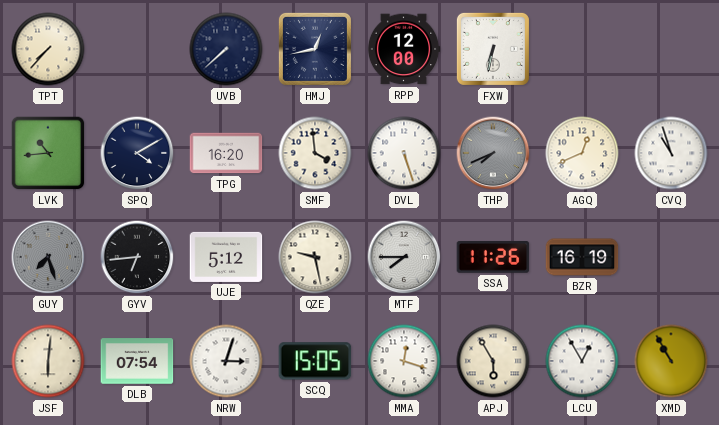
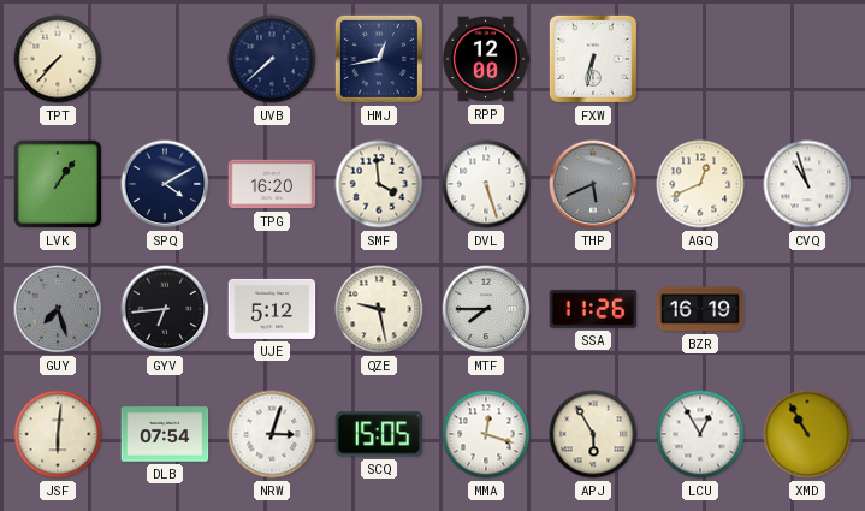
LVK: 10:44 -> 1:06
THP: 7:41 -> 5:41
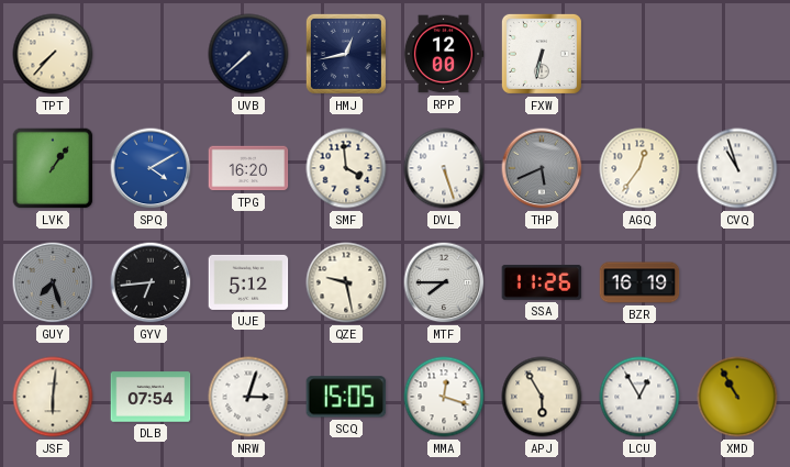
SPQ dial: navy -> blue
AGQ: 12:41 -> 12:36
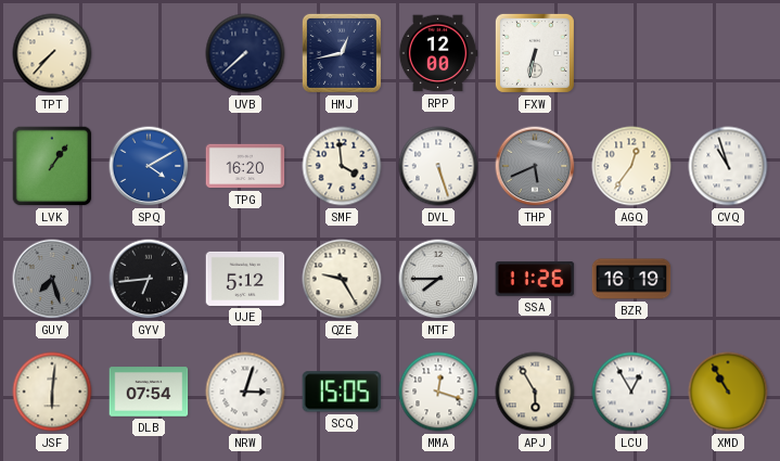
QZE: 9:28 -> 9:25
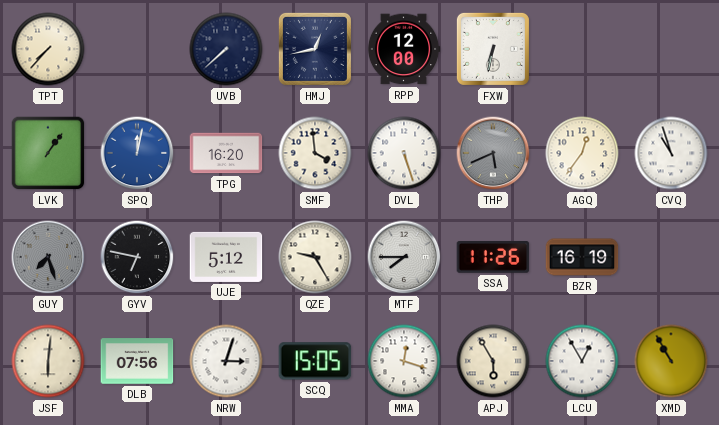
SPQ: 4:10 -> 12:02
GYV: 6:44 -> 6:47
DLB: 07:54 -> 07:56
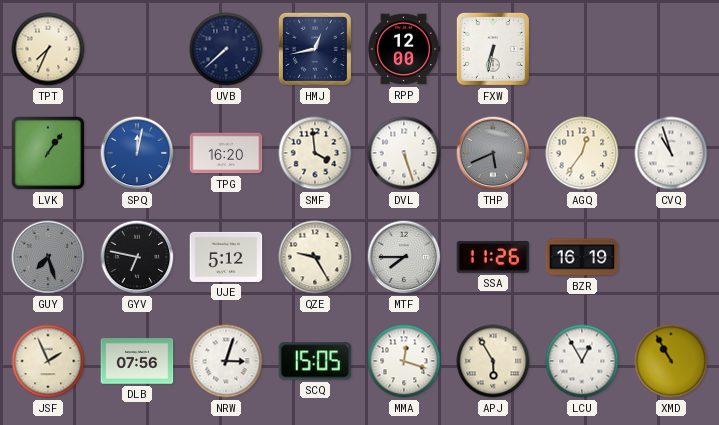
TPT: 7:37 -> 7:34
JSF: 6:01 -> 1:56
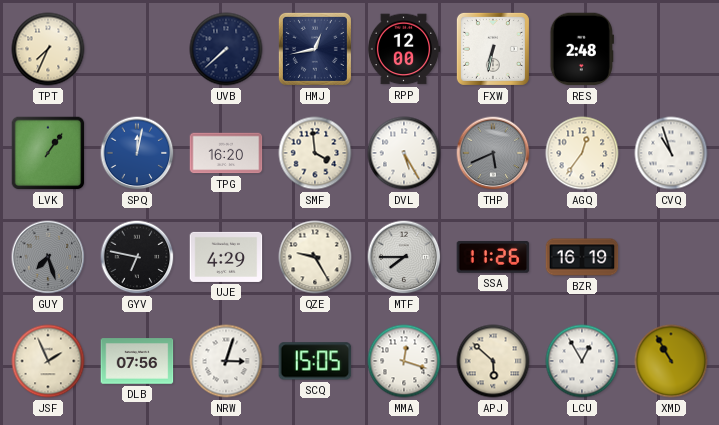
RES: none -> 2:48
DVL: 5:27 -> 5:25
UJE: 5:12 -> 4:29
APJ: 5:55 -> 5:52
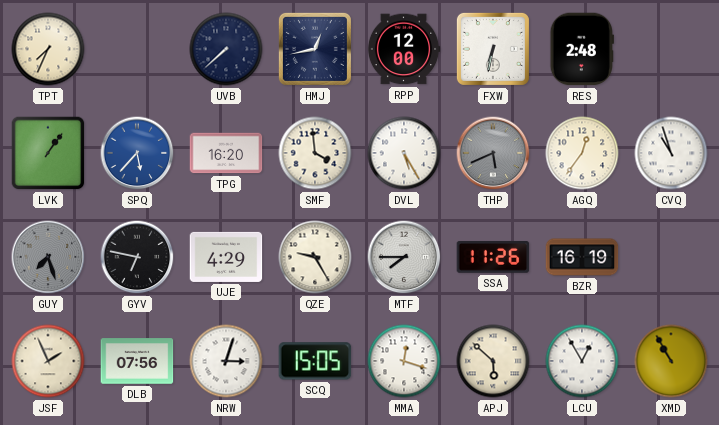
SPQ: 12:02 -> 5:37
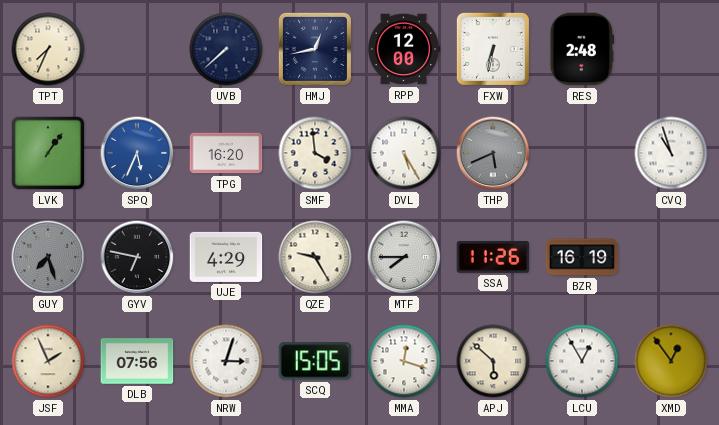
SPQ: 5:37 -> 5:34
AGQ: 12:36 -> none
XMD: 10:55 -> 12:54
